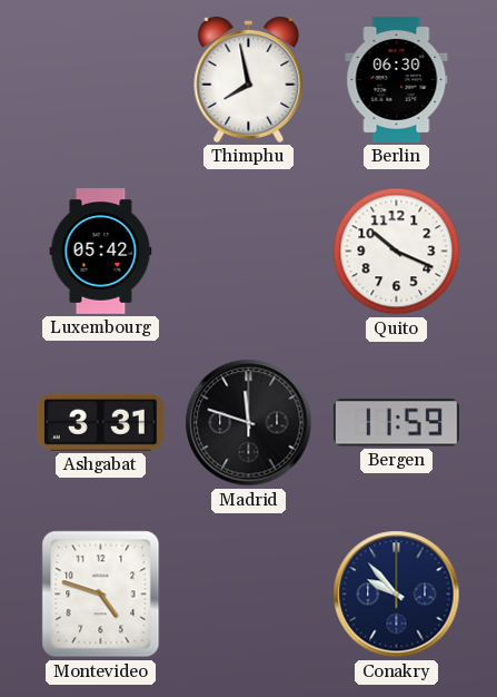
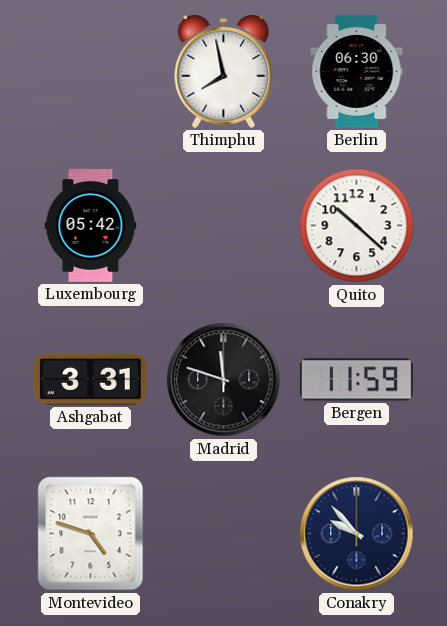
Quito: 10:19 -> 10:22
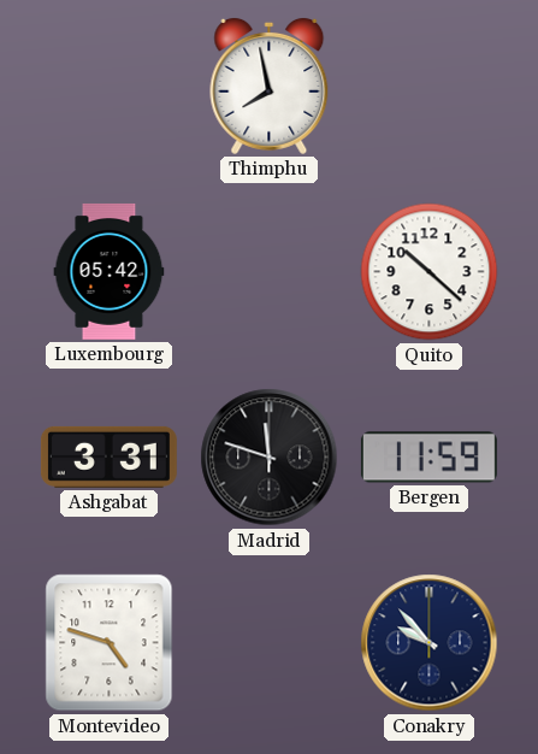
Berlin: 06:30 -> none
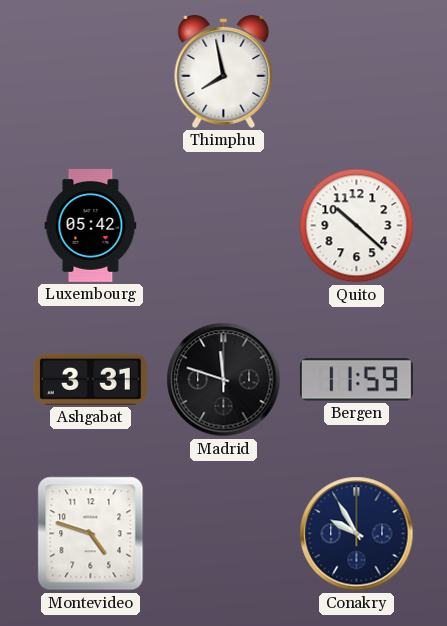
Conakry: 9:53 -> 9:55
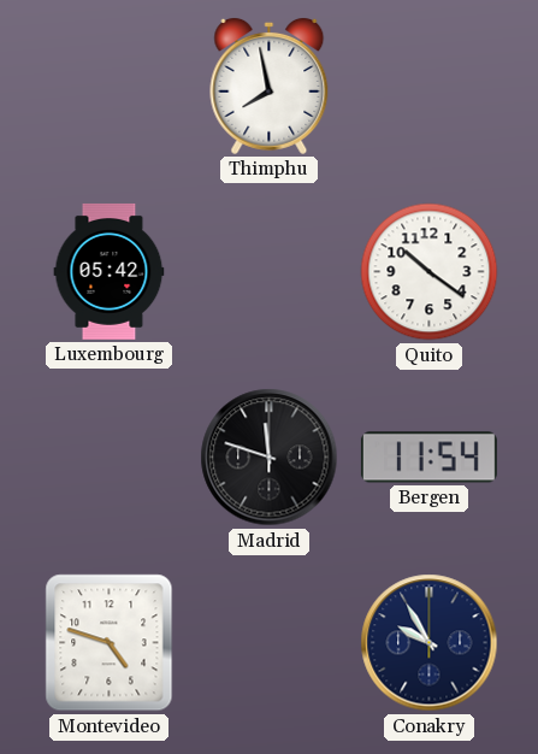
Quito: 10:22 -> 10:21
Ashgabat: 3:31 -> none
Bergen: 11:59 -> 11:54
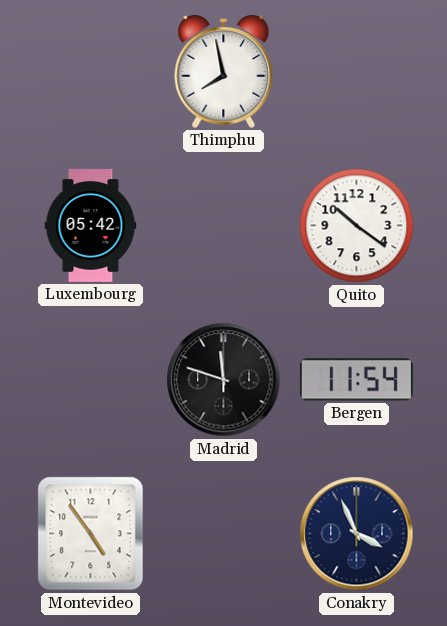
Montevideo: 4:48 -> 4:54
Conakry: 9:55 -> 3:56
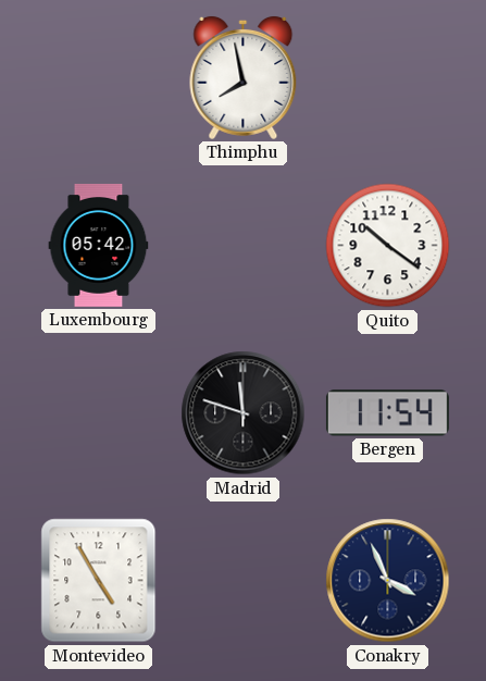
Montevideo: 4:54 -> 4:55
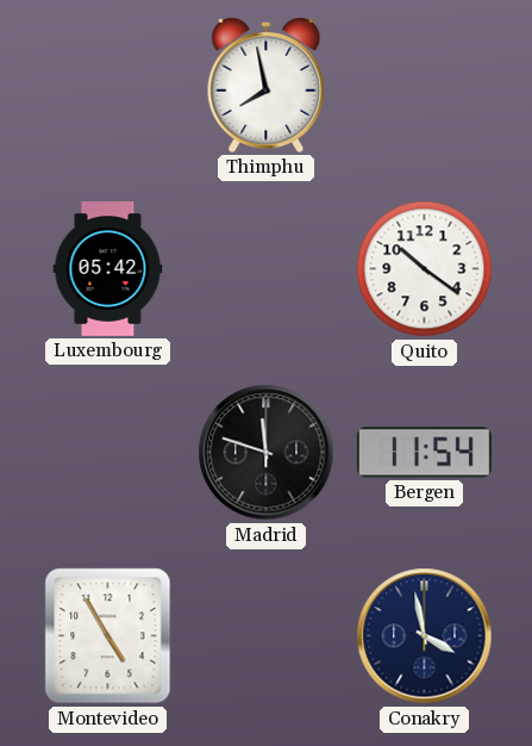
Conakry: 3:56 -> 3:58
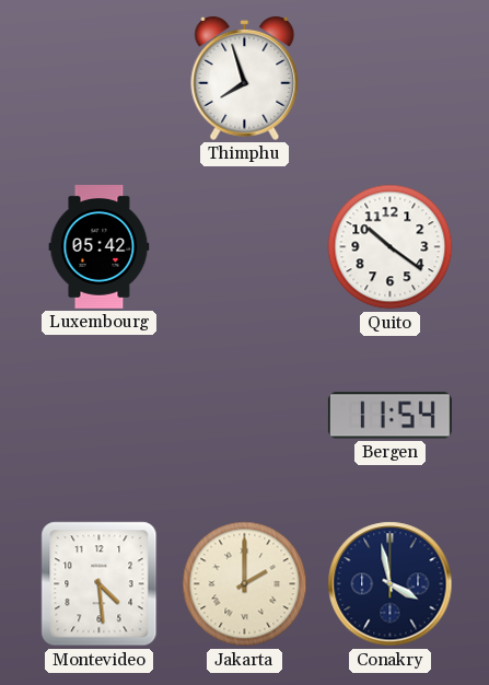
Thimphu: 7:58 -> 7:57
Madrid: 11:48 -> none
Montevideo: 4:55 -> 4:29
Jakarta: none -> 2:00
